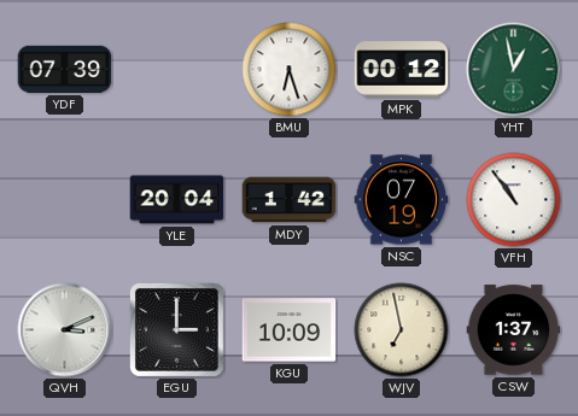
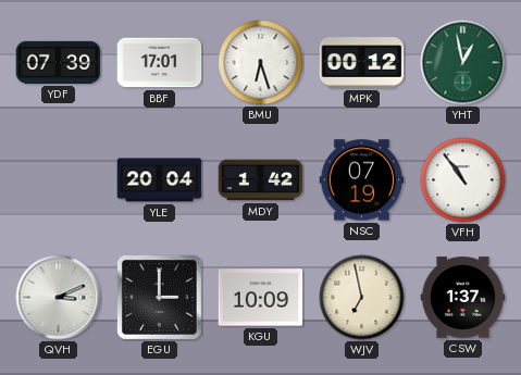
BBF: none -> 17:01
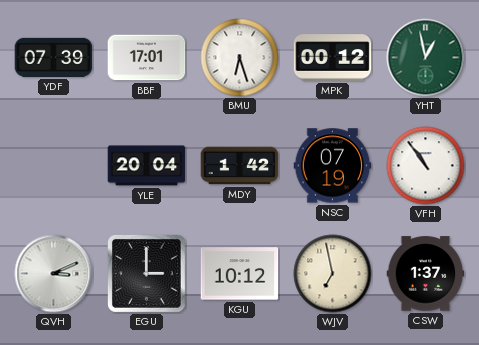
KGU: 10:09 -> 10:12
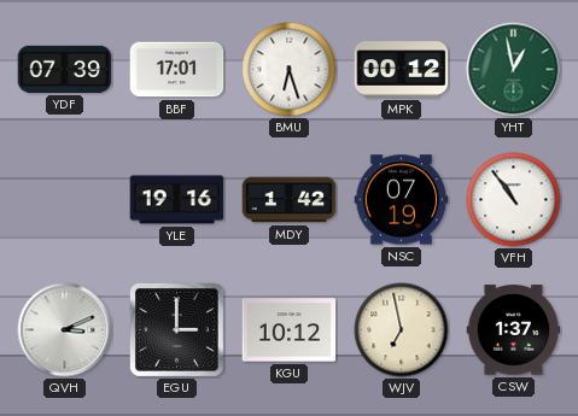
YLE: 20:04 -> 19:16
